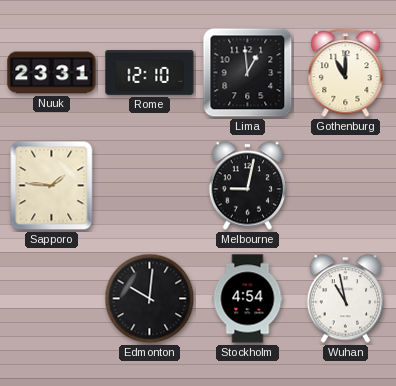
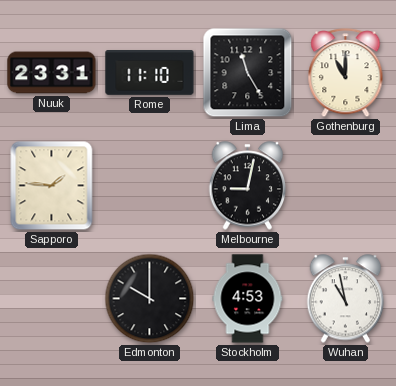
Rome: 12:10 -> 11:10
Lima: 12:59 -> 11:25
Edmonton: 10:01 -> 10:00
Stockholm: 4:54 -> 4:53
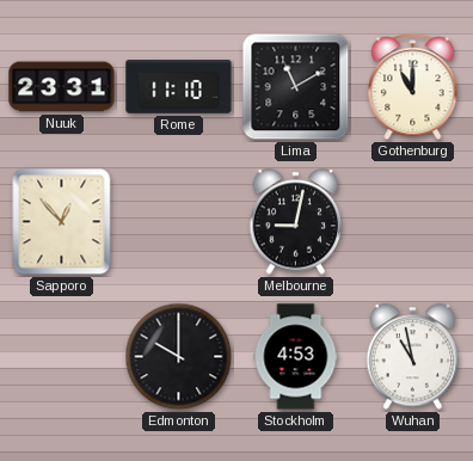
Lima: 11:25 -> 11:10
Sapporo: 1:46 -> 12:53
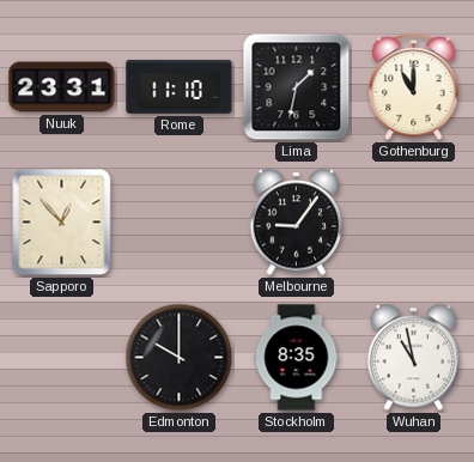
Lima: 11:10 -> 1:32
Melbourne: 9:02 -> 9:06
Stockholm: 4:53 -> 8:35
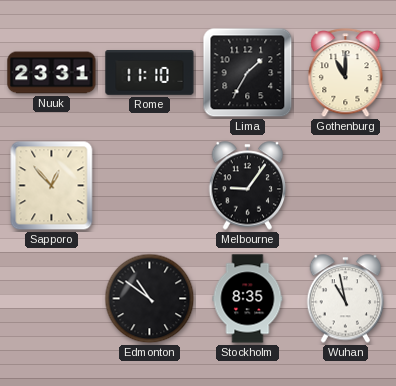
Lima: 1:32 -> 1:35
Edmonton: 10:00 -> 10:51
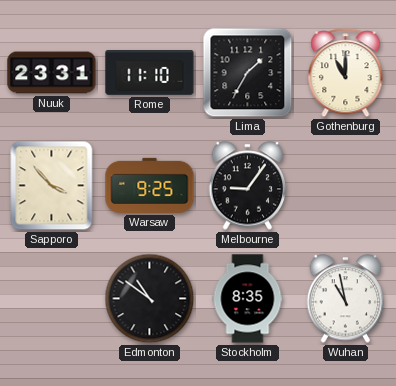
Sapporo: 12:53 -> 3:53
Warsaw: none -> 9:25
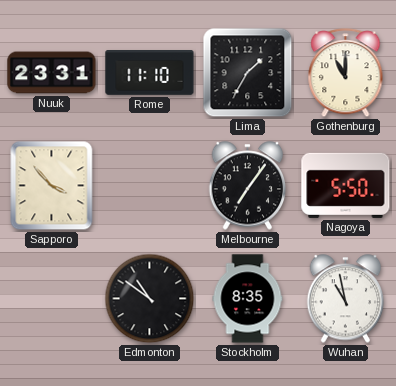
Warsaw: 9:25 -> none
Melbourne: 9:06 -> 7:06
Nagoya: none -> 5:50
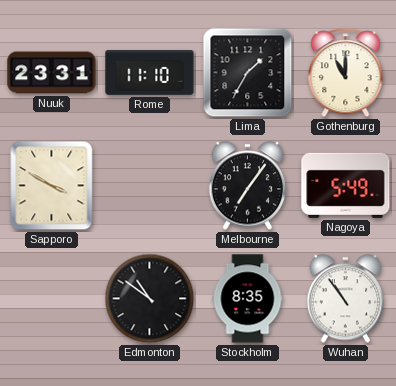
Sapporo: 3:53 -> 3:50
Nagoya: 5:50 -> 5:49
Wuhan: 10:58 -> 10:54
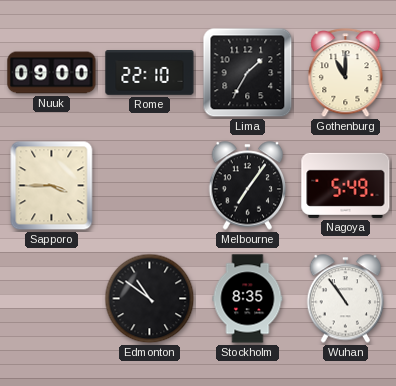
Nuuk: 23:31 -> 09:00
Rome: 11:10 -> 22:10
Sapporo: 3:50 -> 3:45
